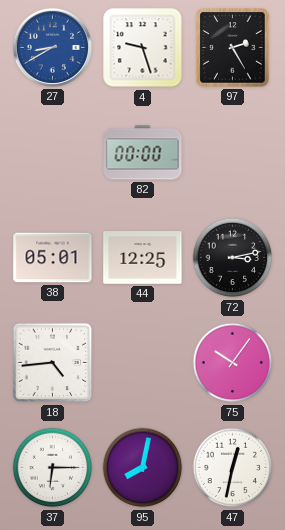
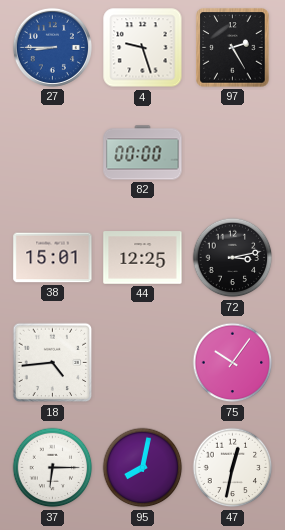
27: 8:40 -> 8:45
38: 05:01 -> 15:01
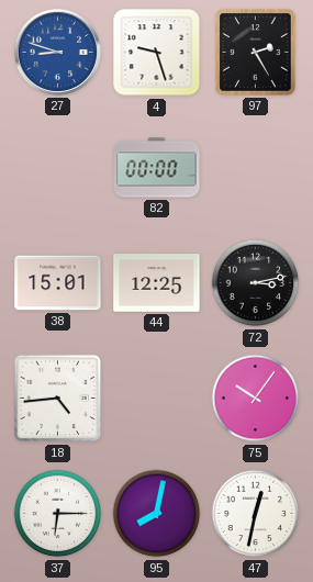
27: 8:45 -> 8:48
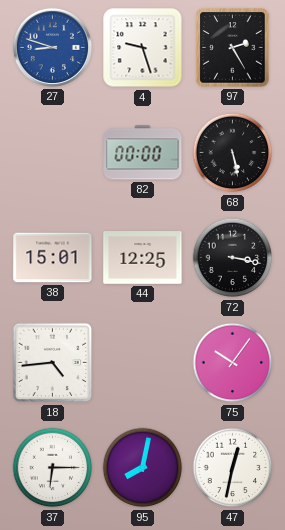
68: none -> 5:28
72: 3:13 -> 3:17
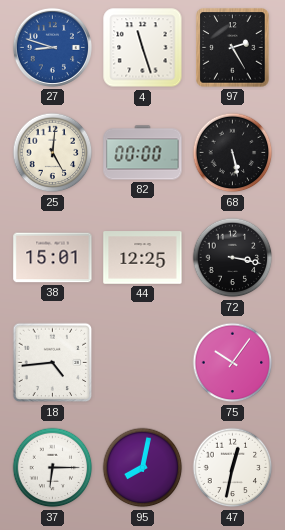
4: 9:27 -> 11:27
25: none -> 5:01
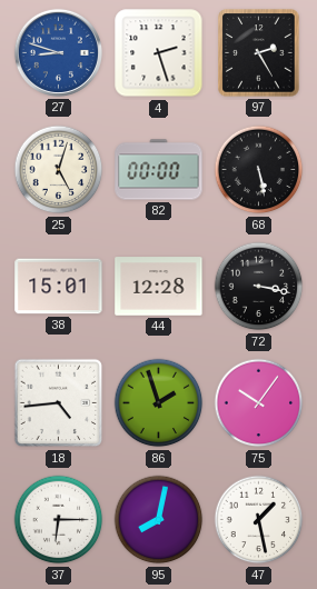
4: 11:27 -> 2:27
25: 5:01 -> 5:03
44: 12:25 -> 12:28
86: none -> 1:57
47: 12:32 -> 1:28
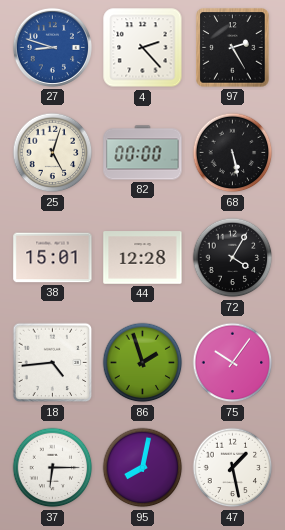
4: 2:27 -> 2:23
72: 3:17 -> 4:05
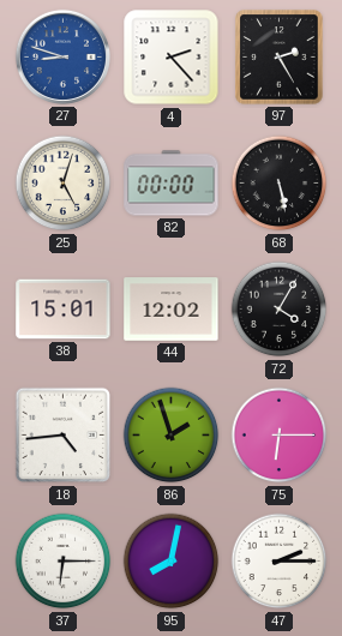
44: 12:28 -> 12:02
75: 10:06 -> 6:15
47: 1:28 -> 2:15
